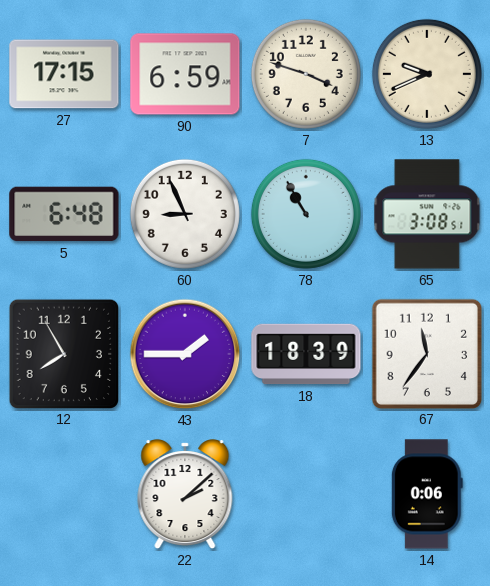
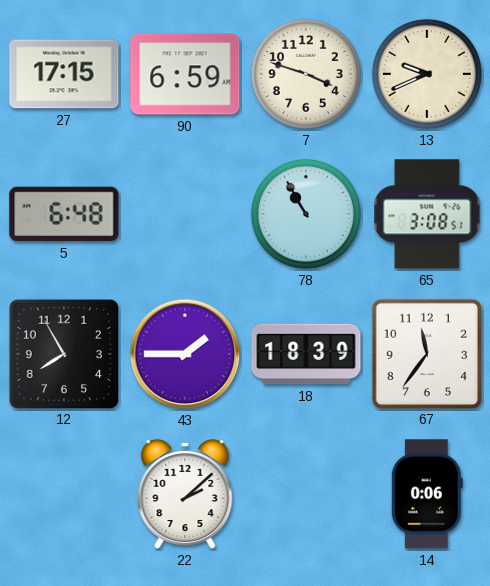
60: 8:56 -> none
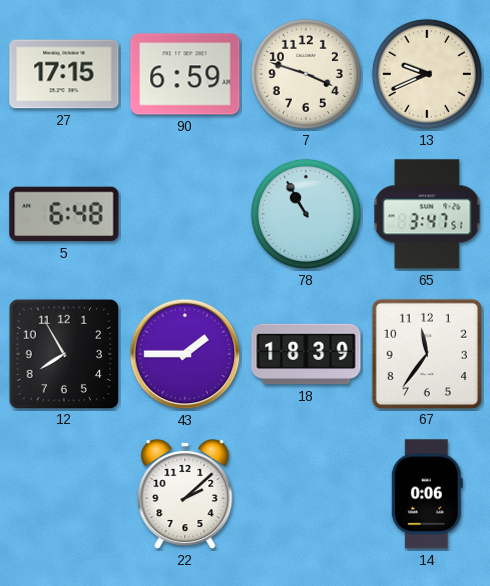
65: 3:08 -> 3:47
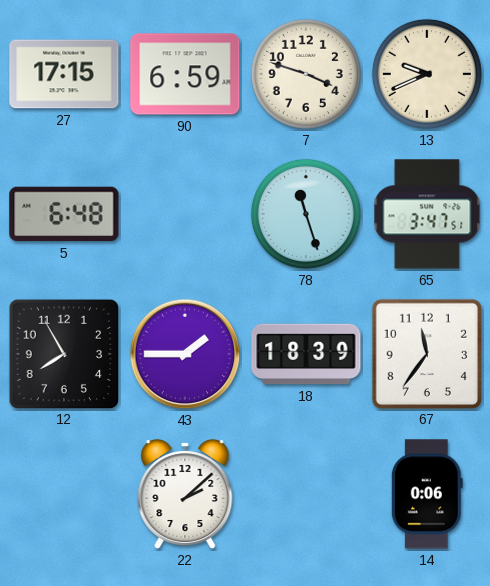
78: 10:55 -> 11:27
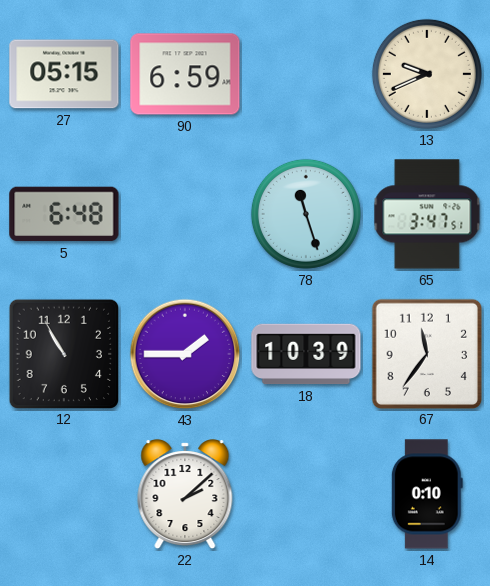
27: 17:15 -> 05:15
7: 3:48 -> none
12: 7:55 -> 10:55
18: 18:39 -> 10:39
14: 0:06 -> 0:10
